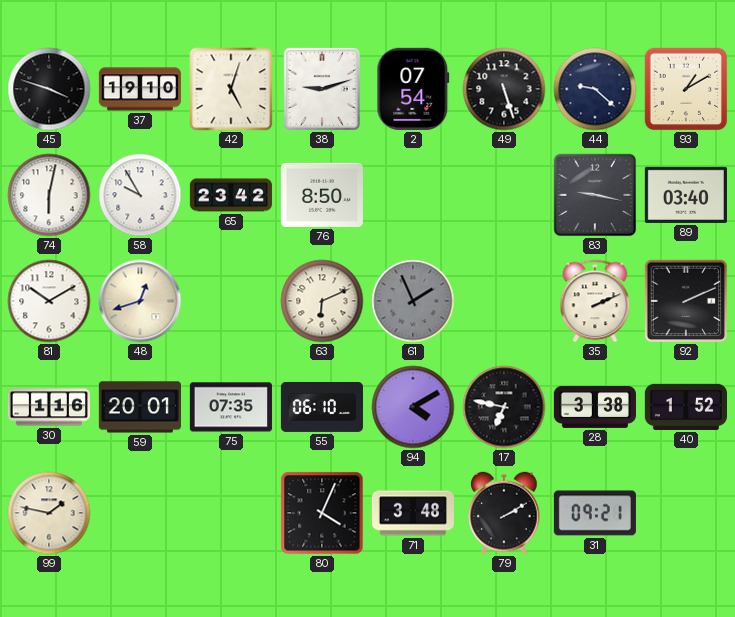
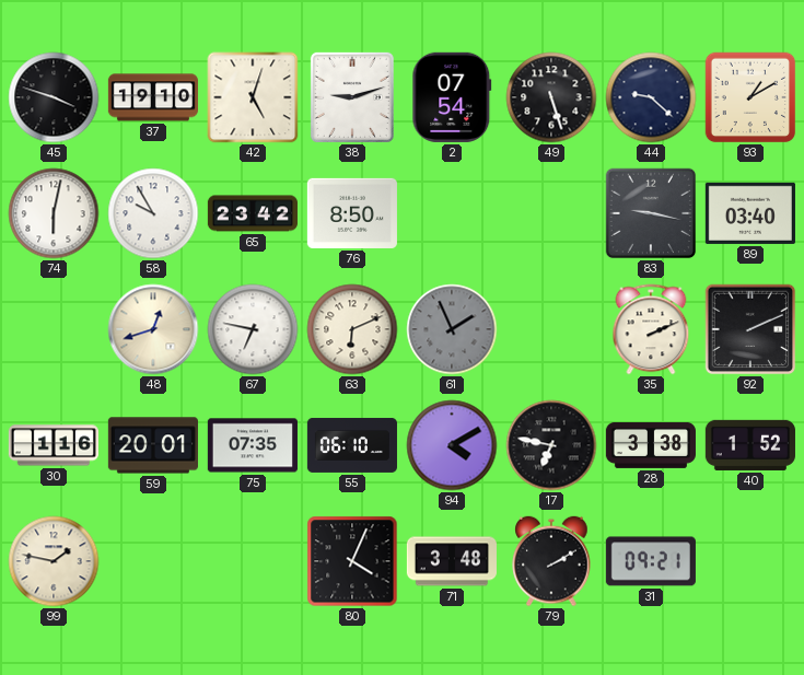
81: 10:10 -> none
67: none -> 6:47
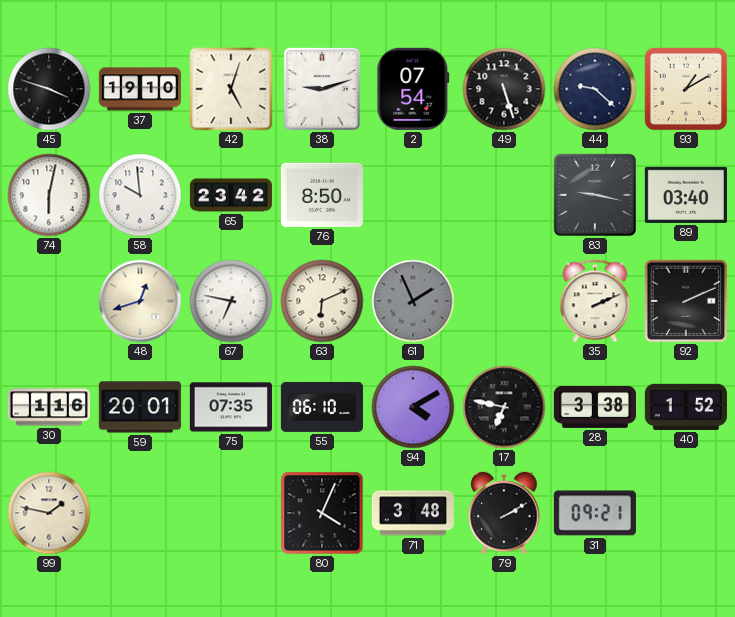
58: 9:55 -> 9:59
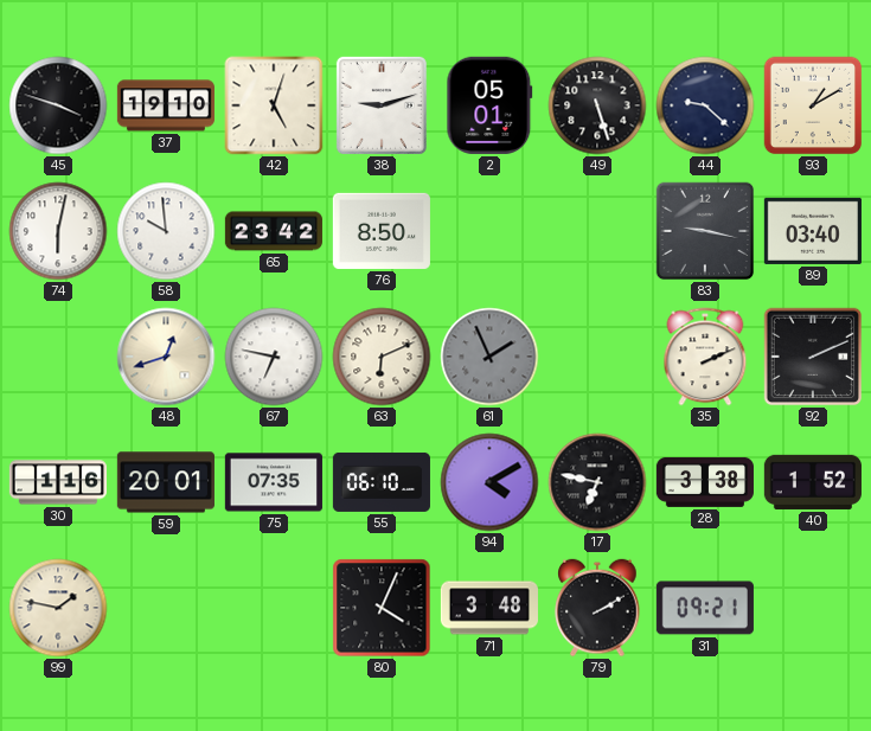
2: 07:54 -> 05:01
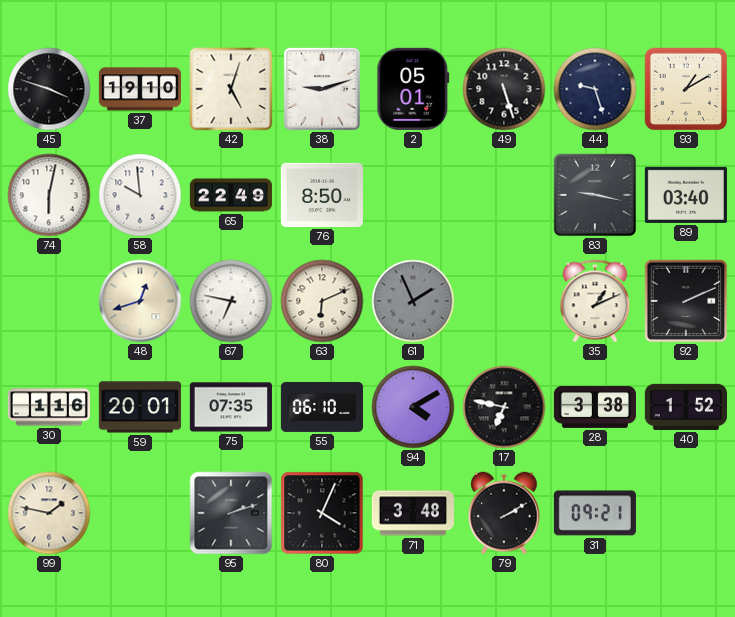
44: 9:22 -> 9:27
65: 23:42 -> 22:49
35: 2:11 -> 1:11
95: none -> 2:12
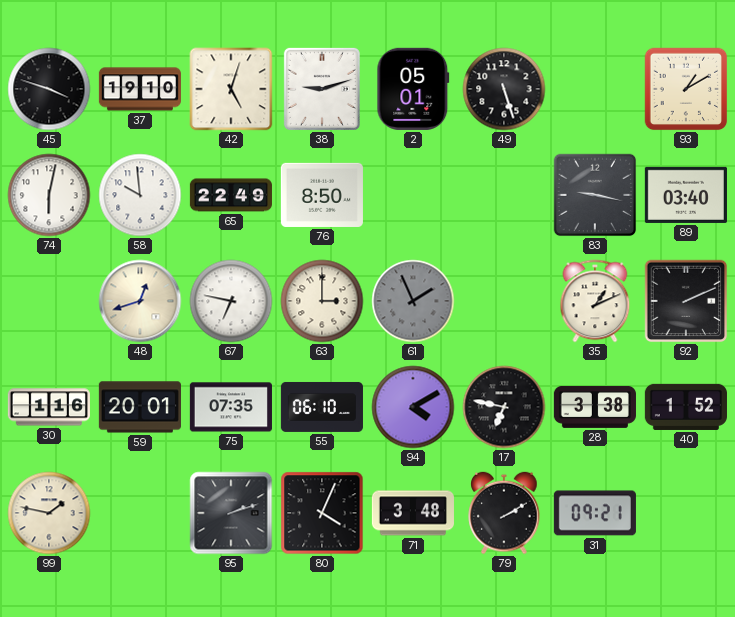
44: 9:27 -> none
63: 6:11 -> 3:00
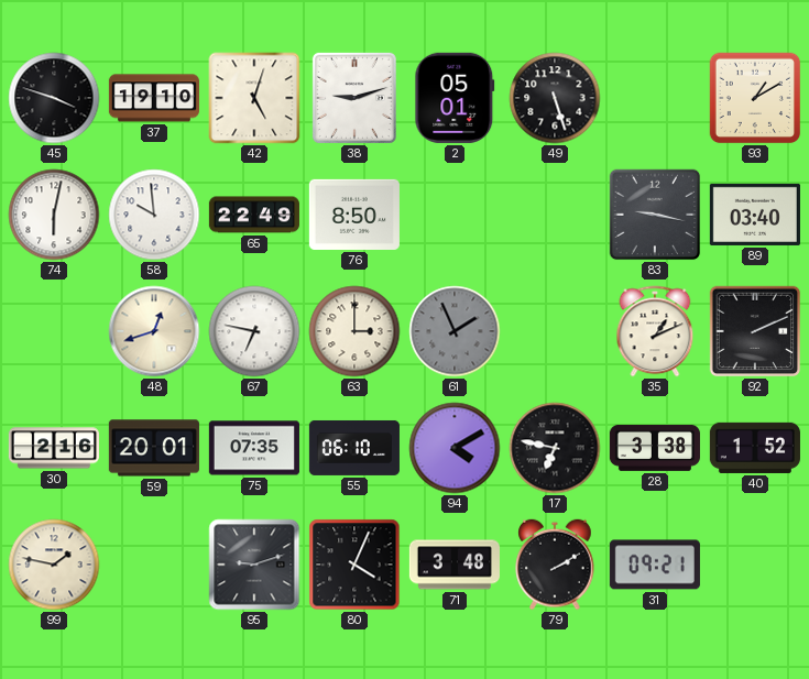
30: 1:16 -> 2:16
95: 2:12 -> 9:12
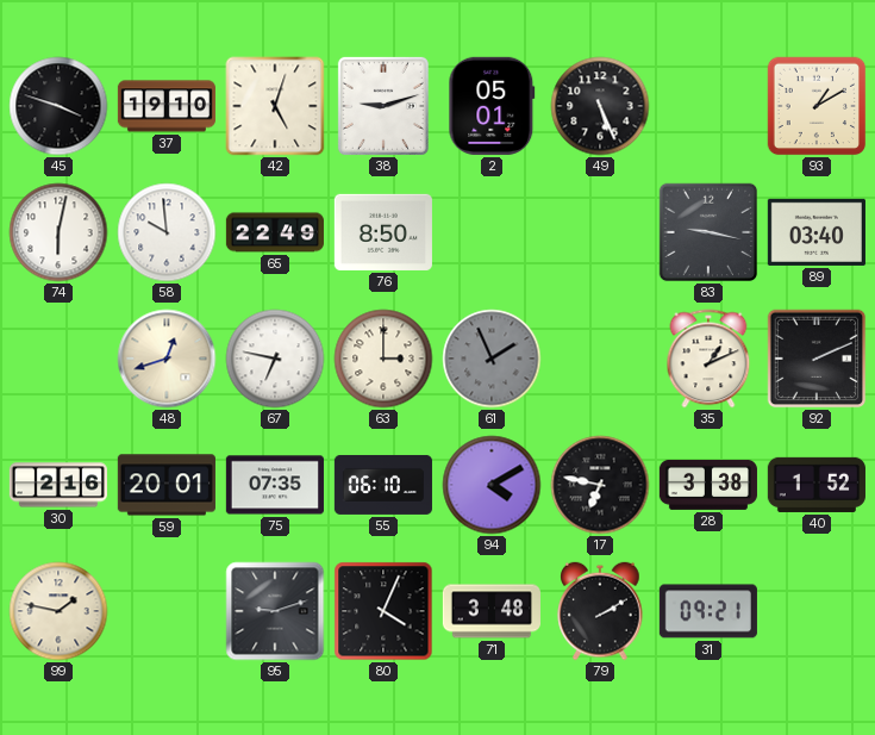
49: 5:27 -> 5:26
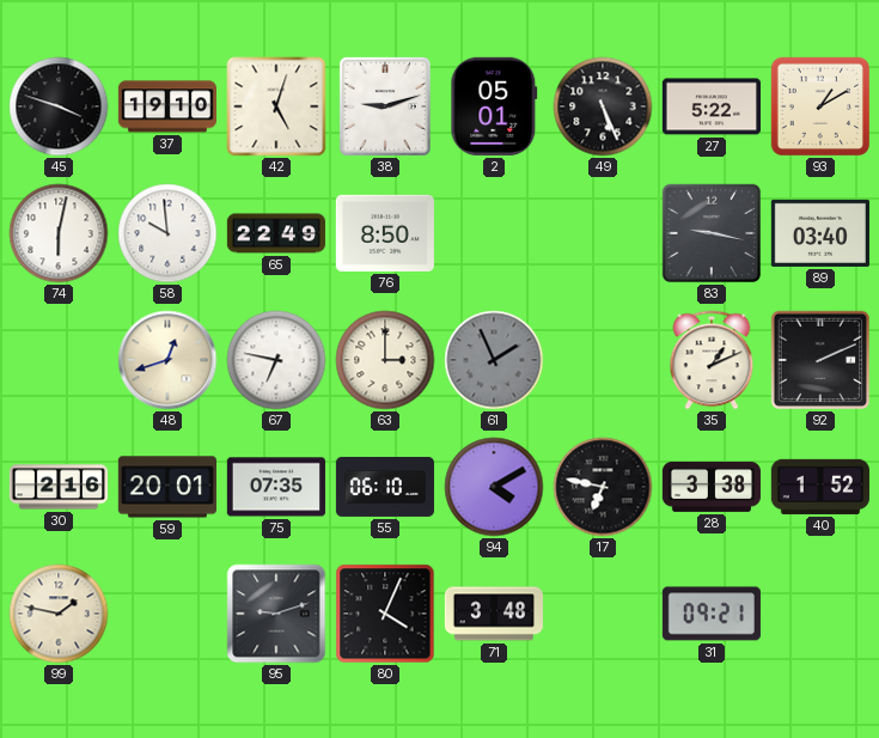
27: none -> 5:22
79: 2:10 -> none
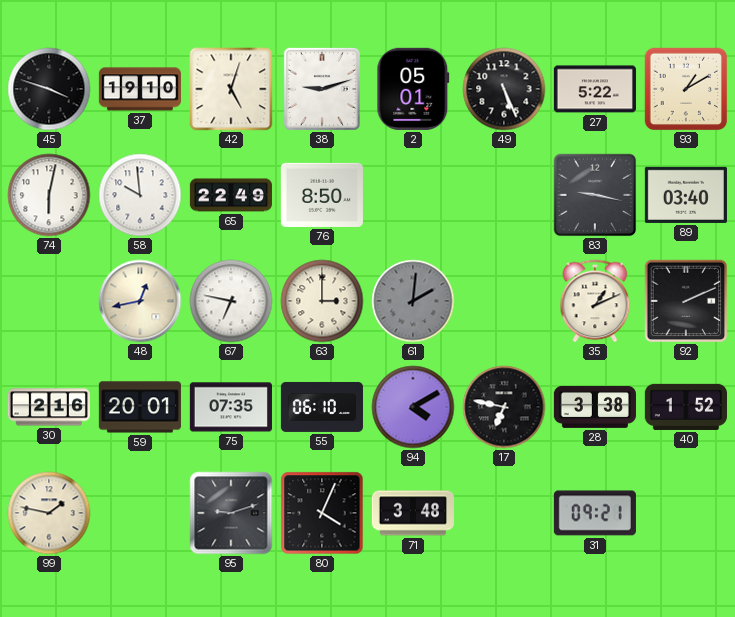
48: 12:42 -> 12:43
61: 1:56 -> 2:01
